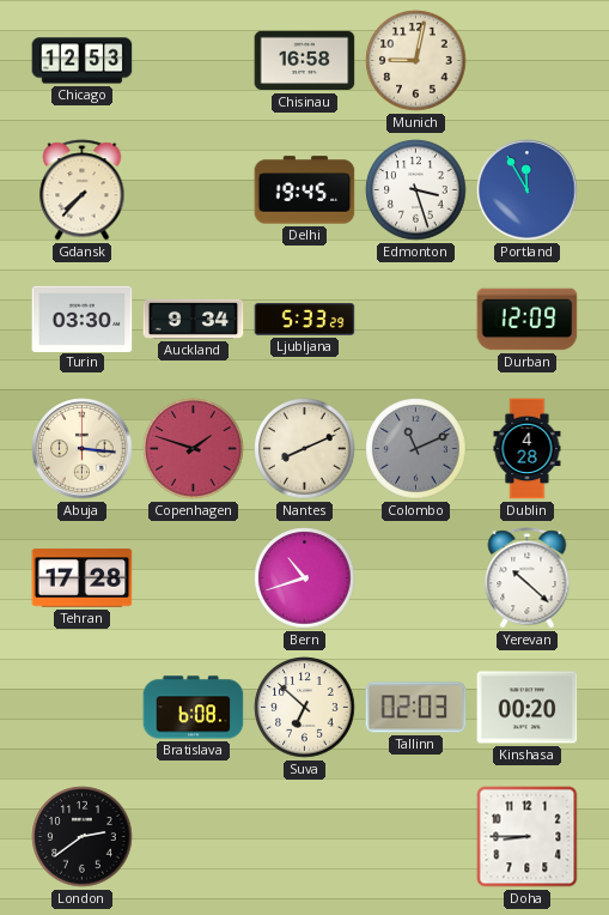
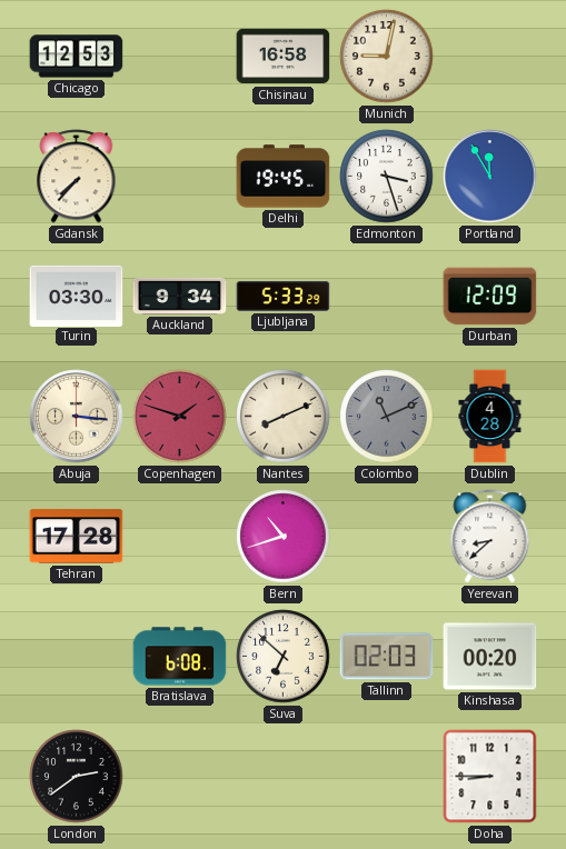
Yerevan: 10:22 -> 8:38
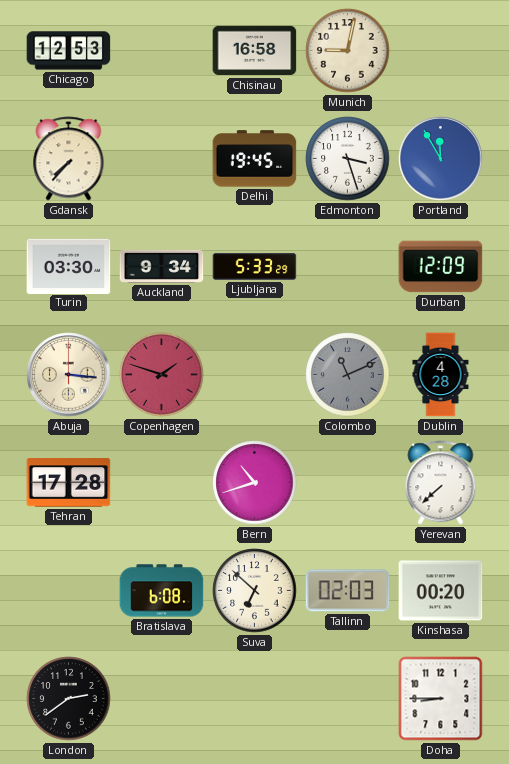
Nantes: 8:11 -> none
Yerevan: 8:38 -> 7:38
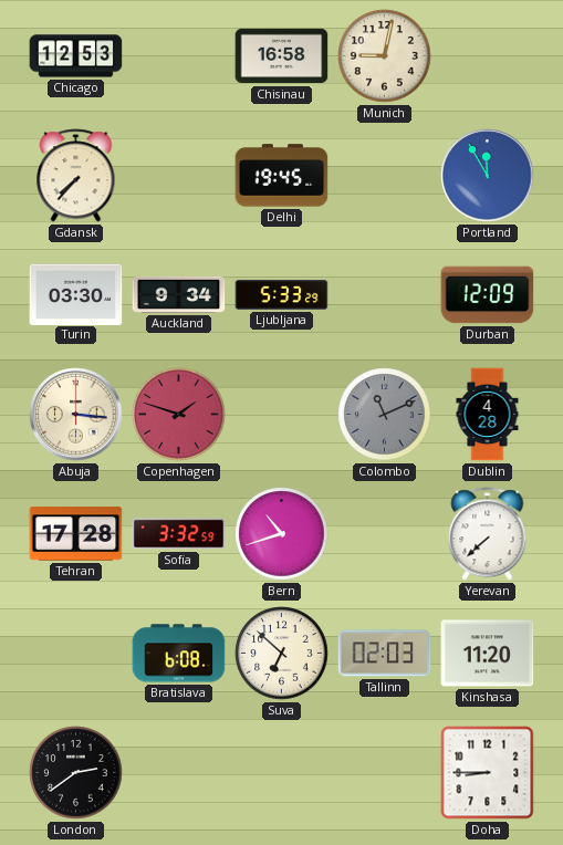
Edmonton: 3:27 -> none
Sofia: none -> 3:32
Kinshasa: 00:20 -> 11:20
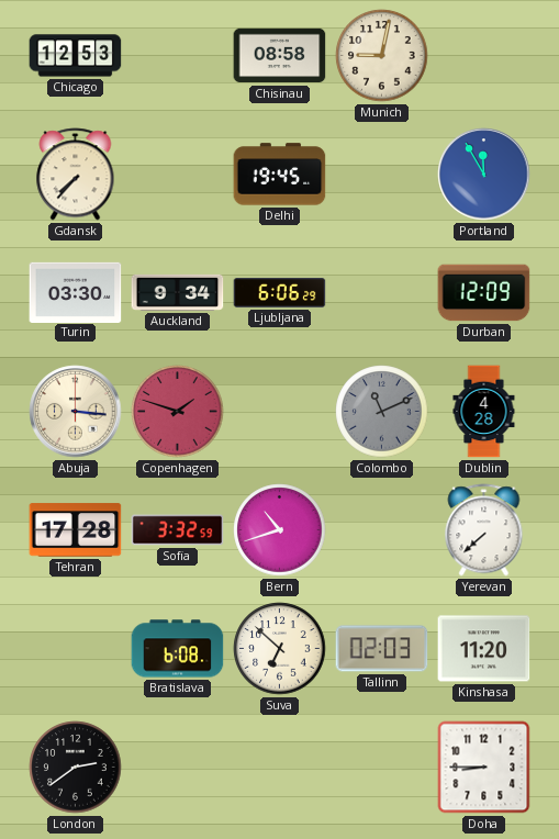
Chisinau: 16:58 -> 08:58
Ljubljana: 5:33 -> 6:06
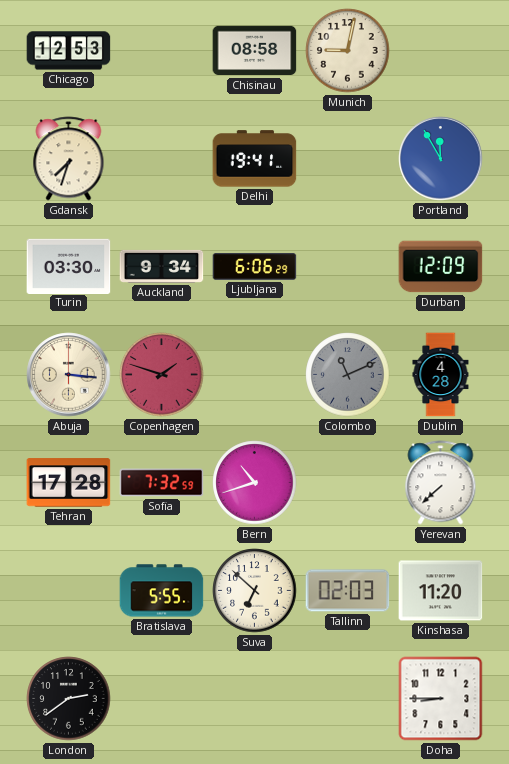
Gdansk: 7:37 -> 7:33
Delhi: 19:45 -> 19:41
Sofia: 3:32 -> 7:32
Bratislava: 6:08 -> 5:55
